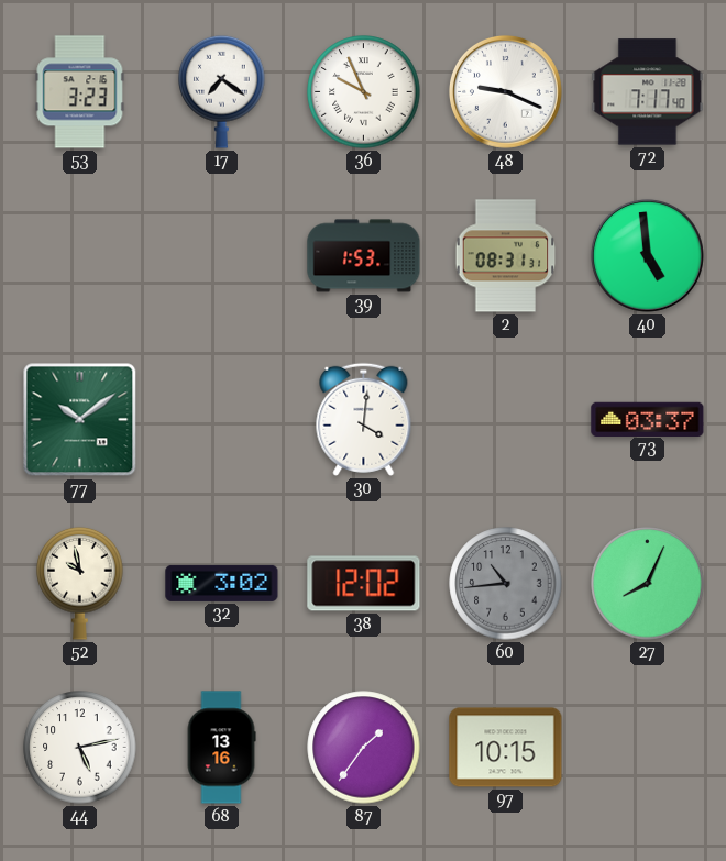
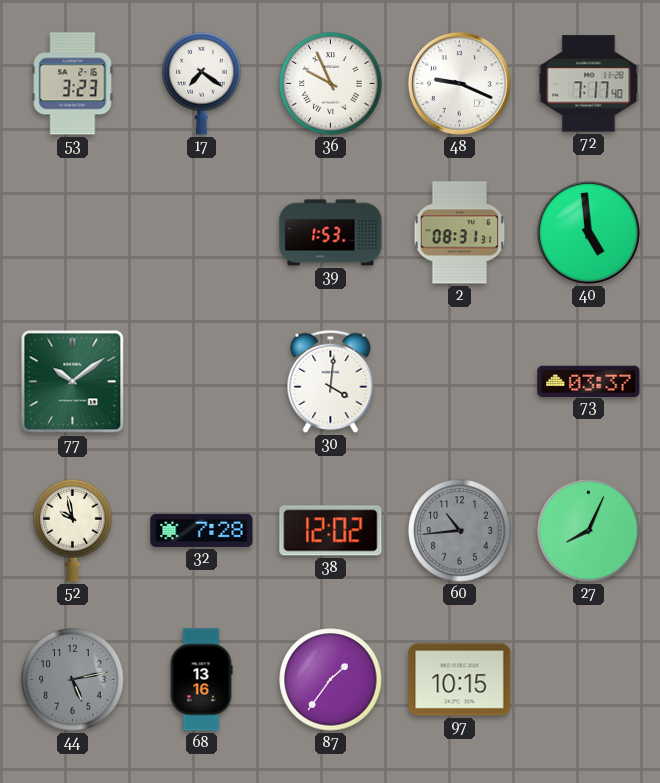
32: 3:02 -> 7:28
44 dial: white -> grey
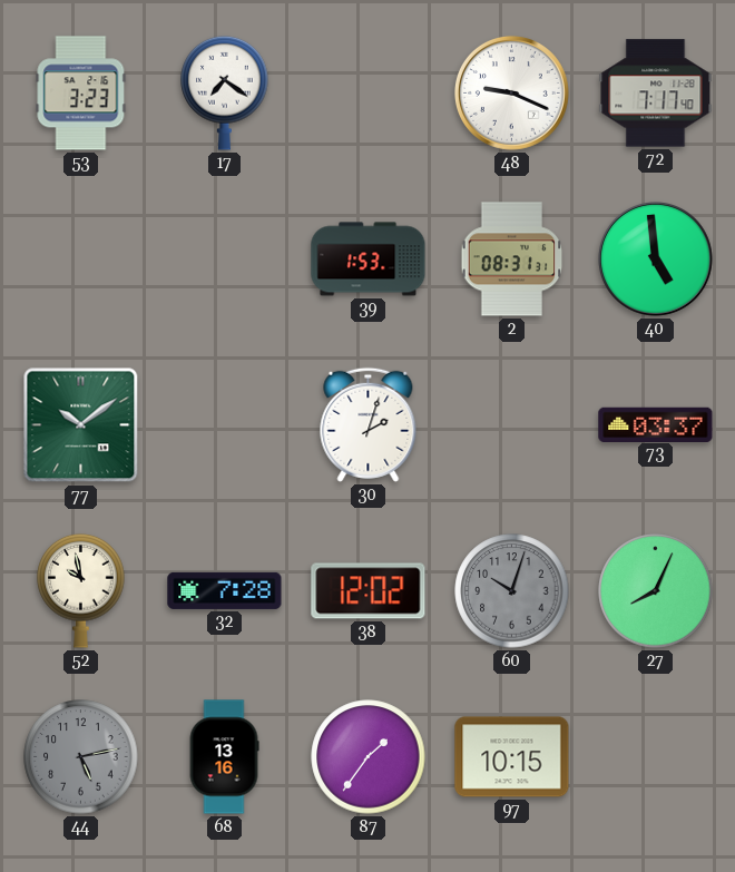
36: 9:56 -> none
30: 4:01 -> 2:03
60: 10:44 -> 10:03
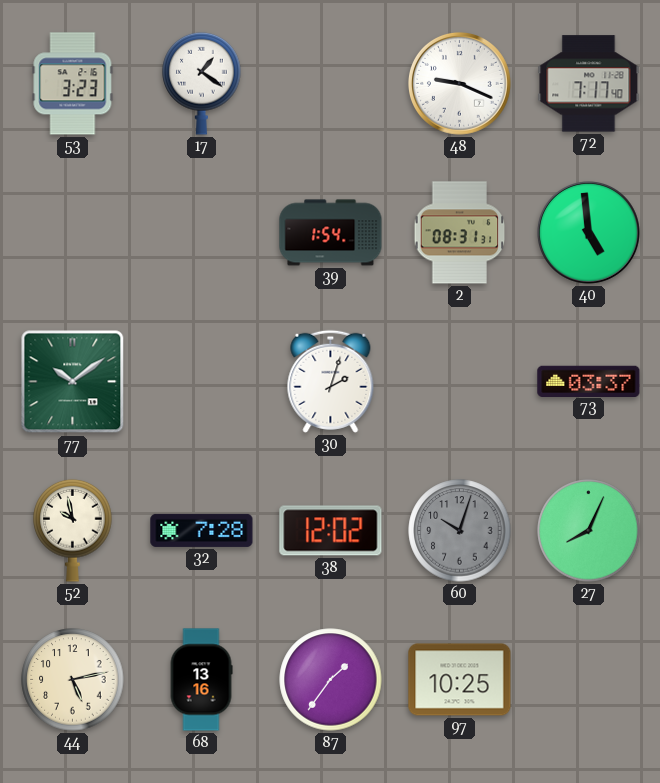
17: 7:21 -> 1:21
39: 1:53 -> 1:54
44 dial: grey -> cream
97: 10:15 -> 10:25
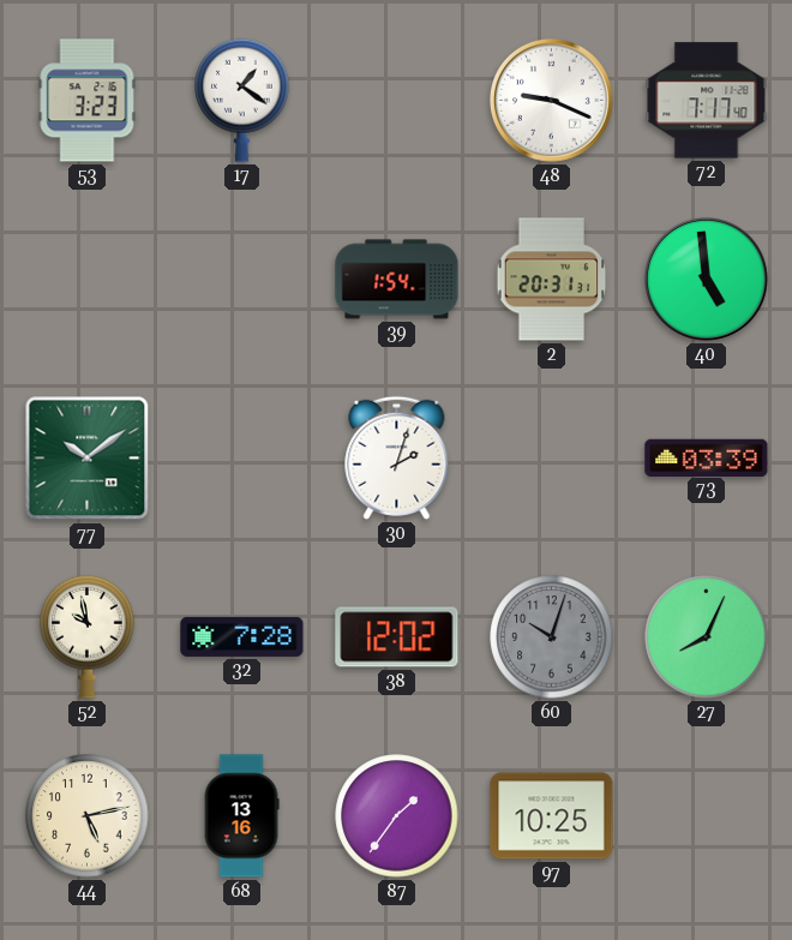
2: 08:31 -> 20:31
73: 03:37 -> 03:39
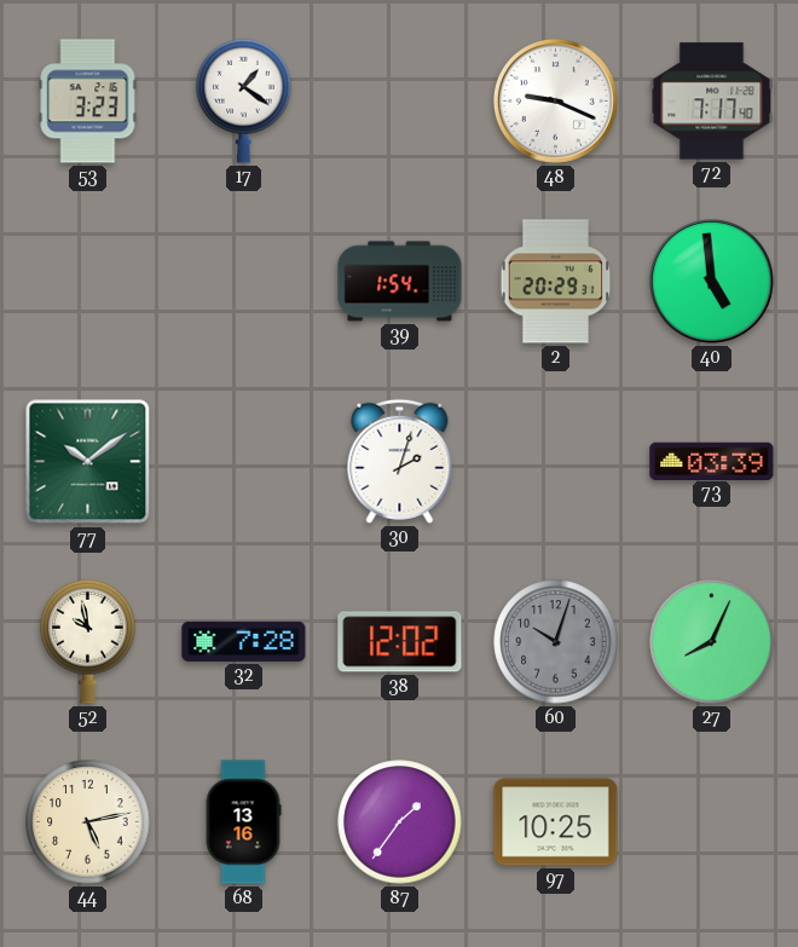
2: 20:31 -> 20:29
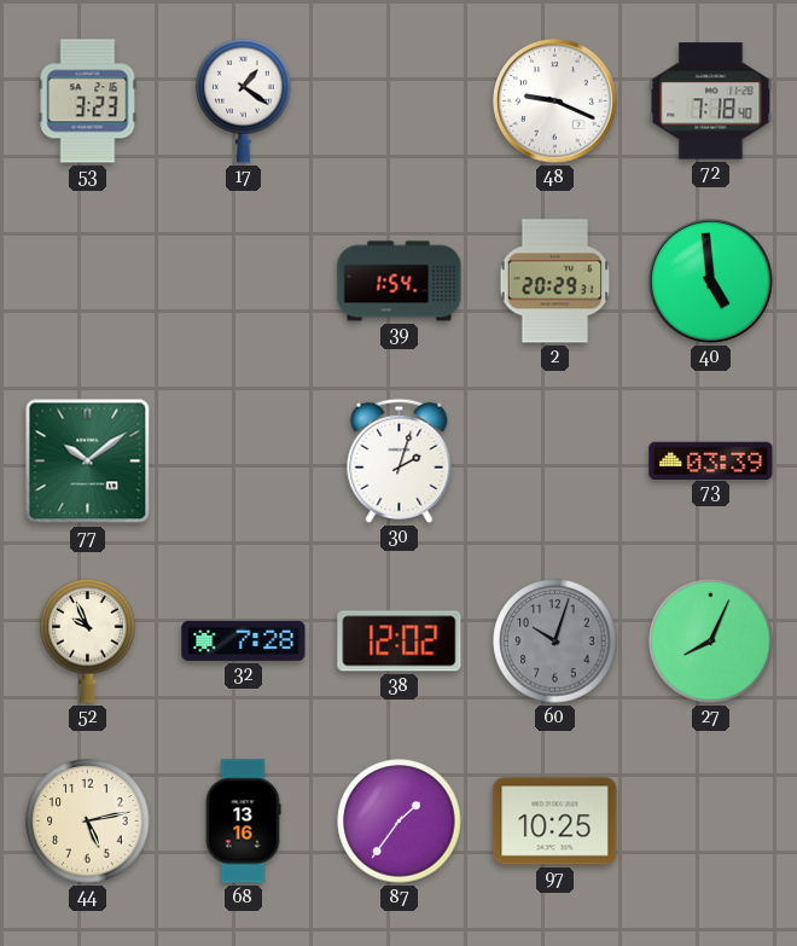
72: 7:17 -> 7:18
52: 9:58 -> 9:56
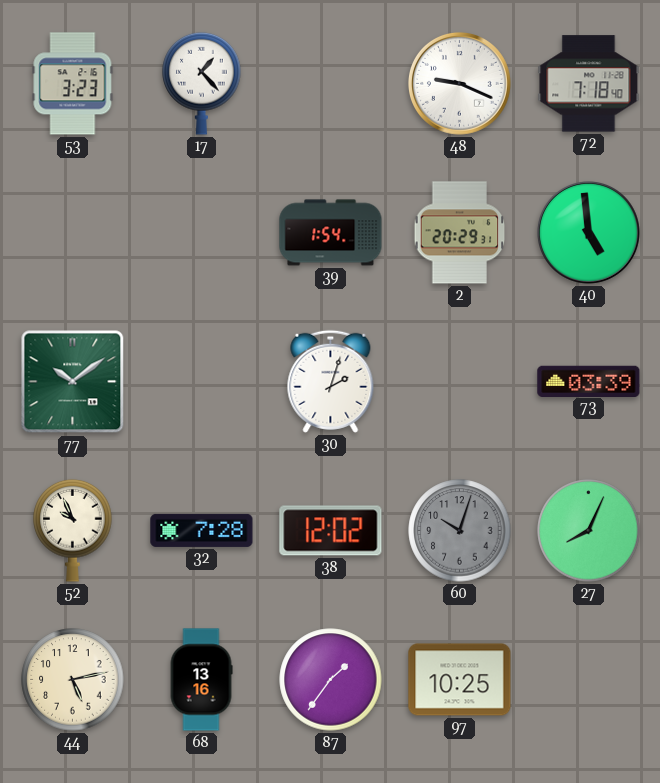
17: 1:21 -> 1:23
